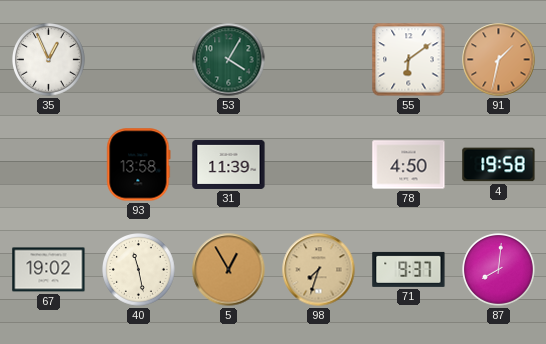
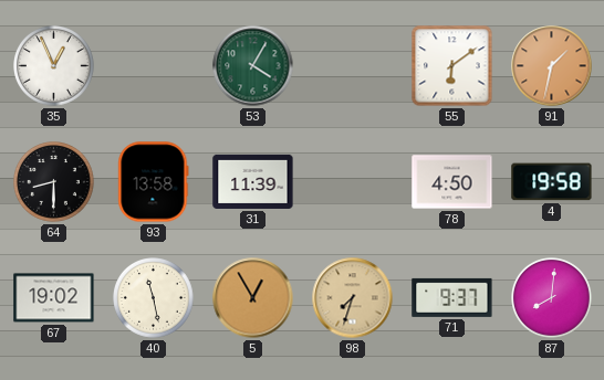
64: none -> 8:30
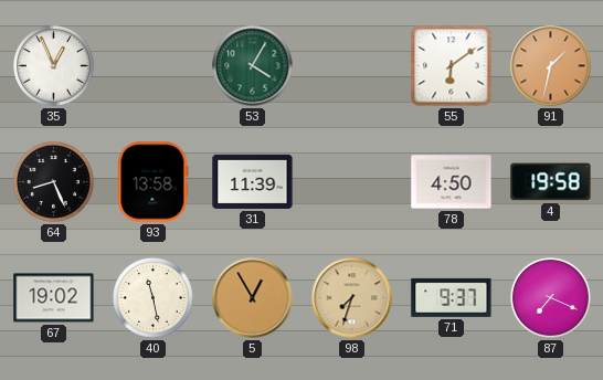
64: 8:30 -> 8:26
87: 8:01 -> 7:19
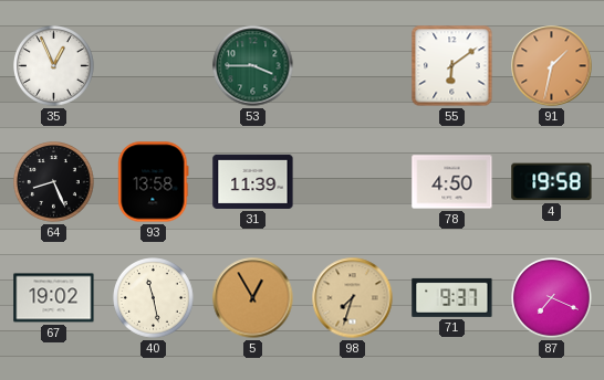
53: 4:05 -> 3:45
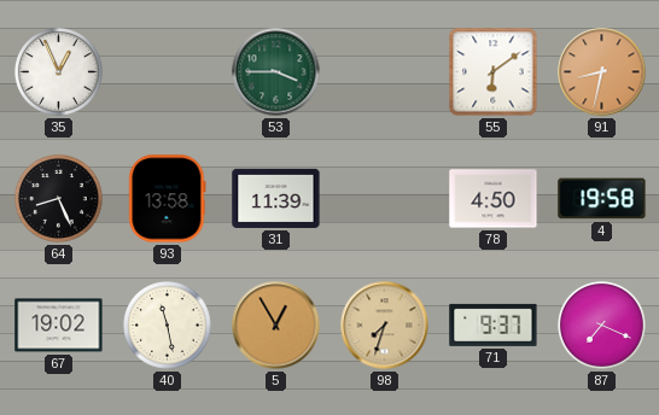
91: 1:32 -> 8:32
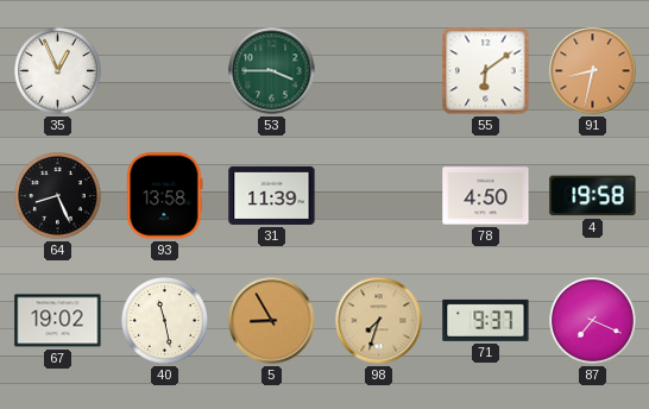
5: 12:55 -> 8:55
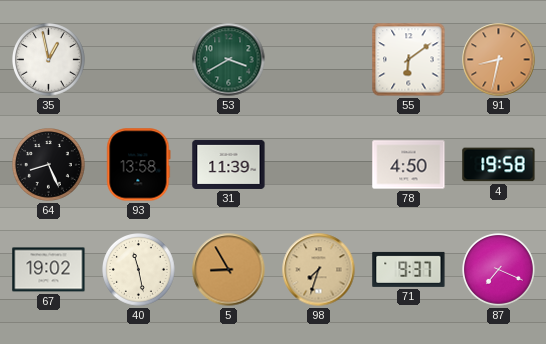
35: 12:56 -> 12:58
53: 3:45 -> 3:40
